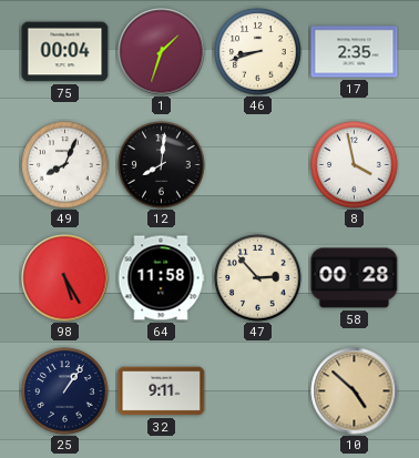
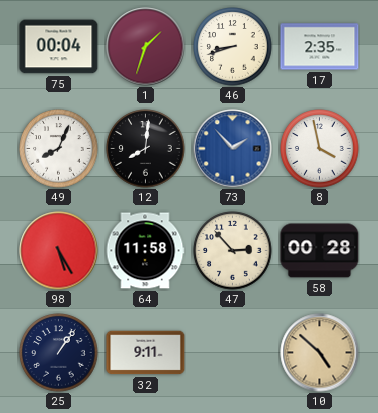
73: none -> 1:53
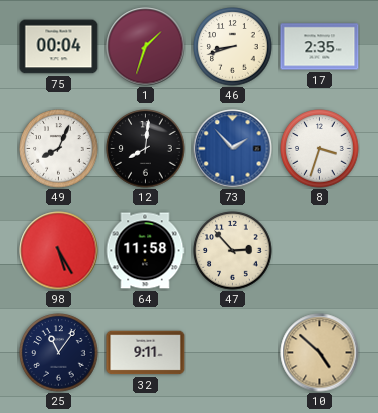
8: 3:58 -> 3:33
58: 00:28 -> none
25: 1:06 -> 11:06
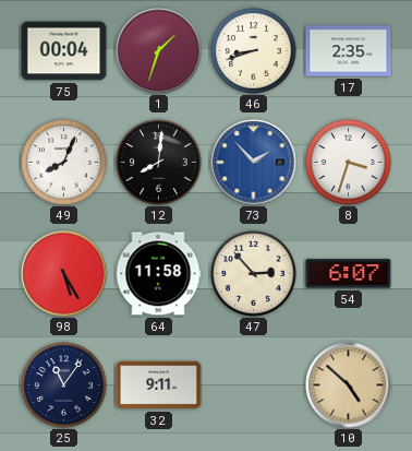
54: none -> 6:07
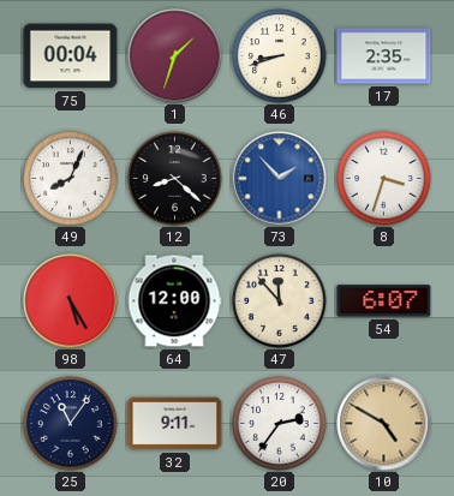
12: 8:01 -> 8:22
64: 11:58 -> 12:00
47: 2:53 -> 11:53
20: none -> 2:36
10: 4:52 -> 4:50
